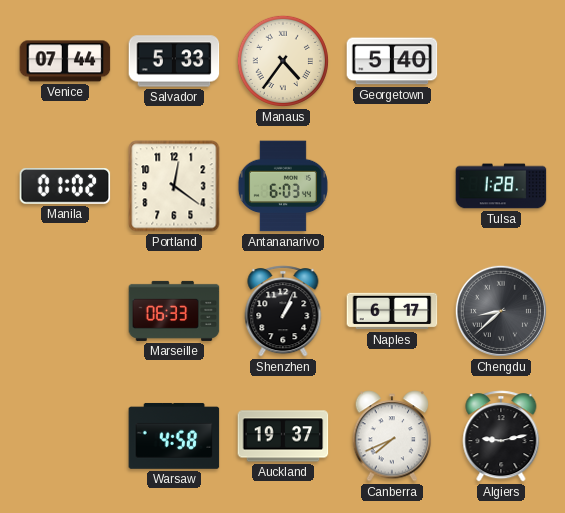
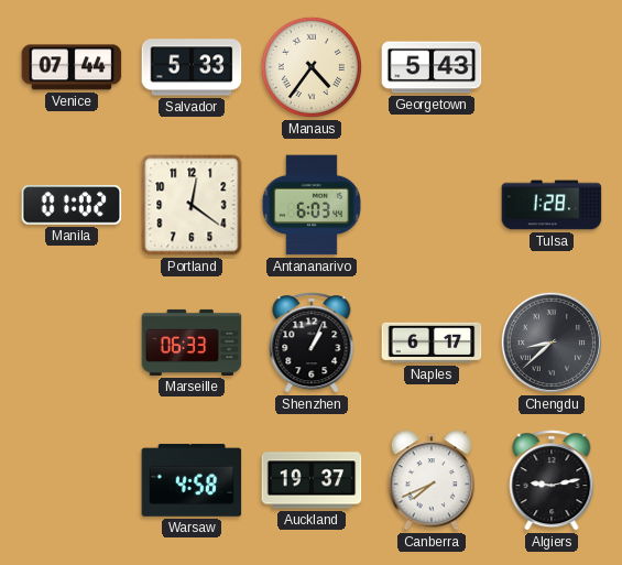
Georgetown: 5:40 -> 5:43
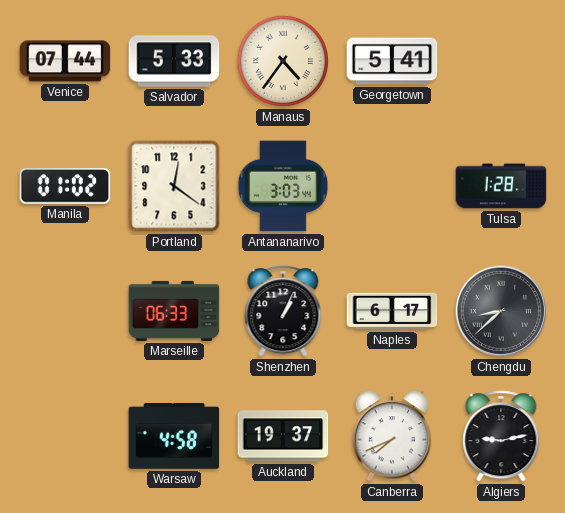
Georgetown: 5:43 -> 5:41
Antananarivo: 6:03 -> 3:03
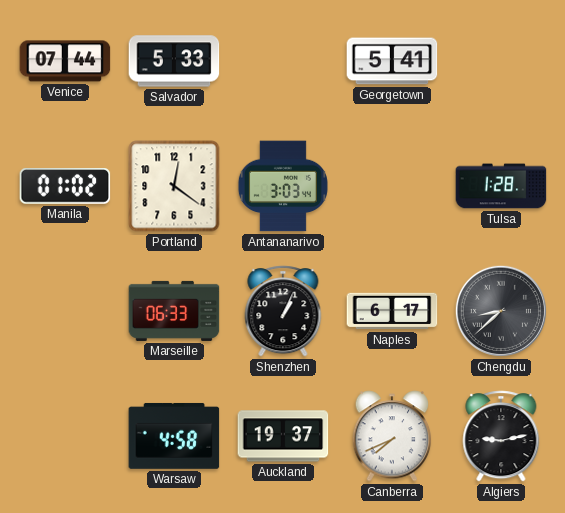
Manaus: 4:36 -> none
